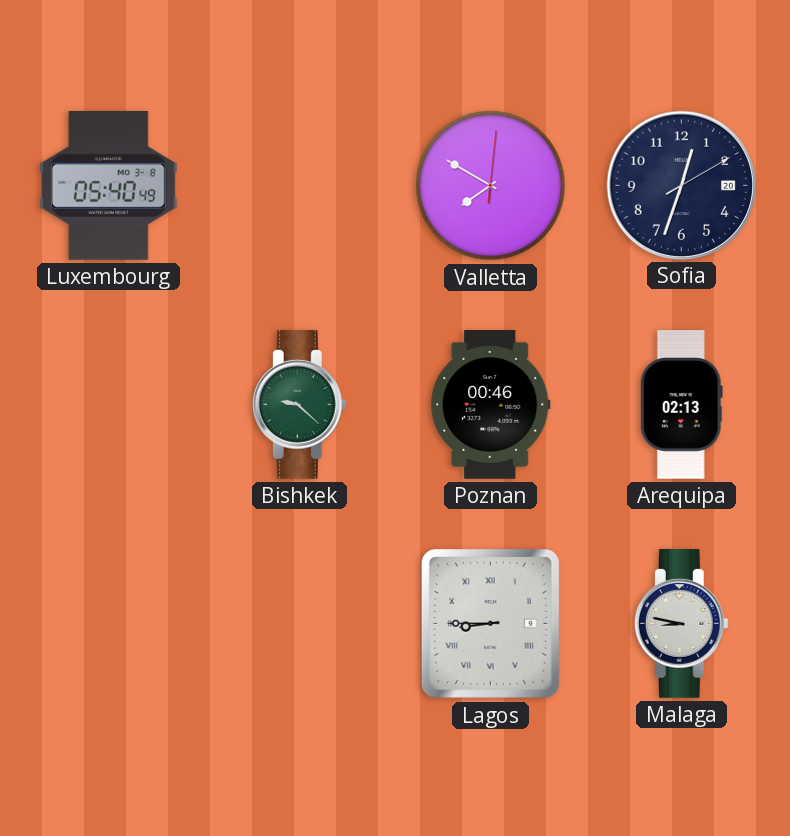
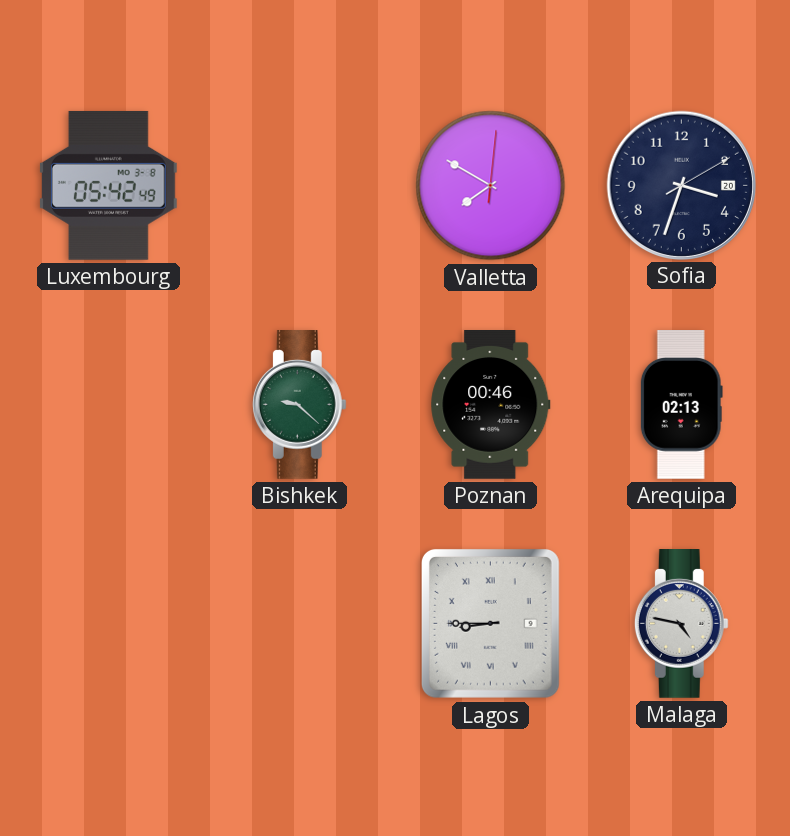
Luxembourg: 05:40 -> 05:42
Sofia: 12:33 -> 3:33
Malaga: 8:47 -> 4:47
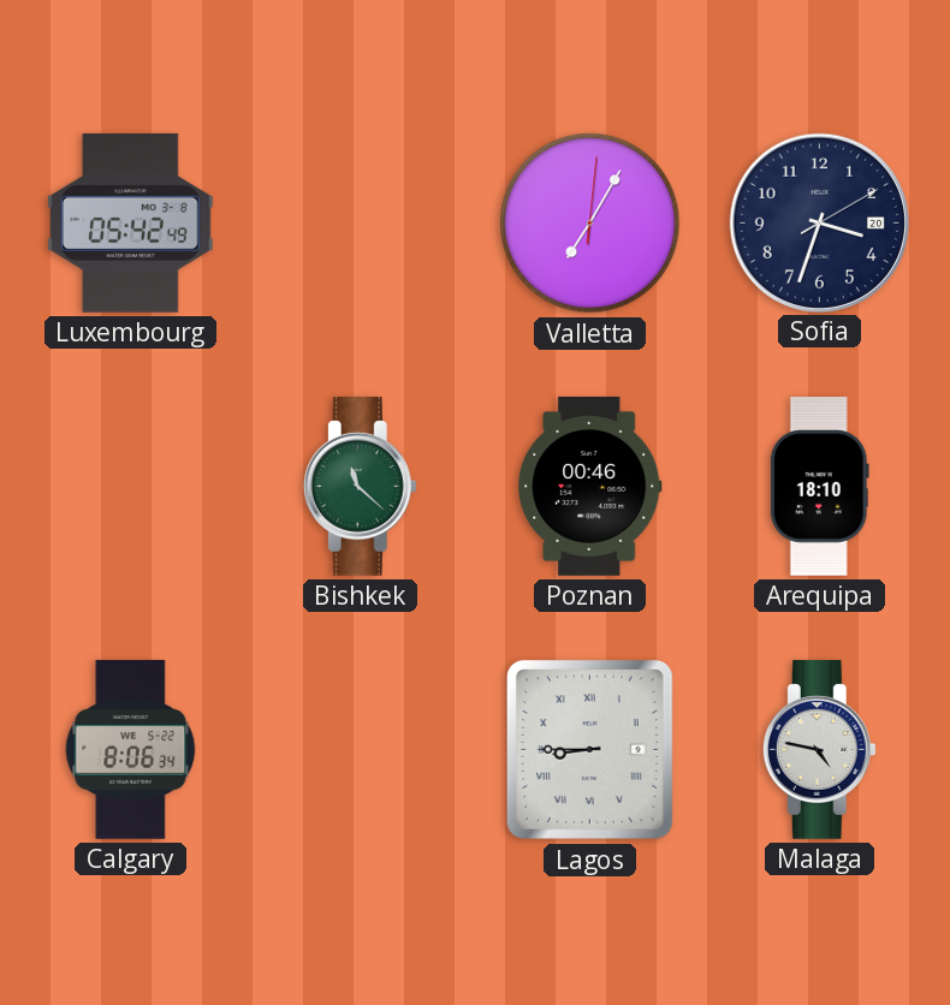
Valletta: 7:50 -> 7:05
Bishkek: 9:22 -> 11:22
Arequipa: 02:13 -> 18:10
Calgary: none -> 8:06
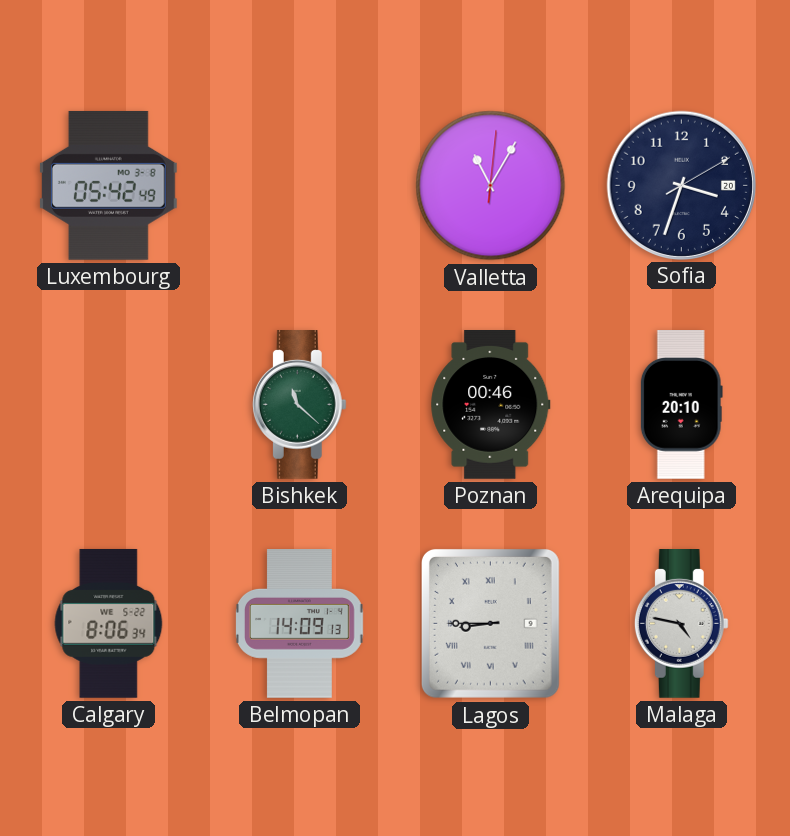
Valletta: 7:05 -> 11:05
Arequipa: 18:10 -> 20:10
Belmopan: none -> 14:09
